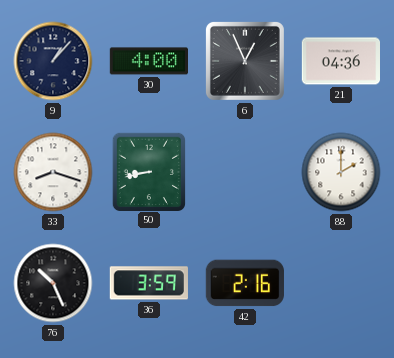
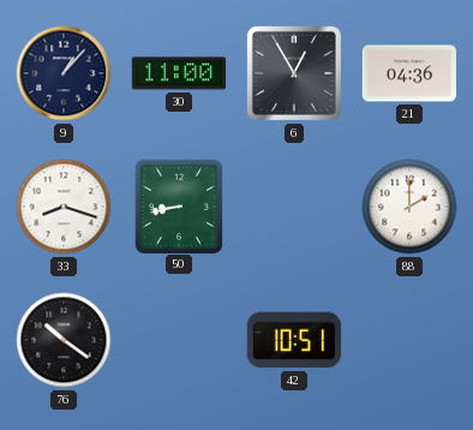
30: 4:00 -> 11:00
6: 12:56 -> 12:55
76: 10:26 -> 10:21
36: 3:59 -> none
42: 2:16 -> 10:51
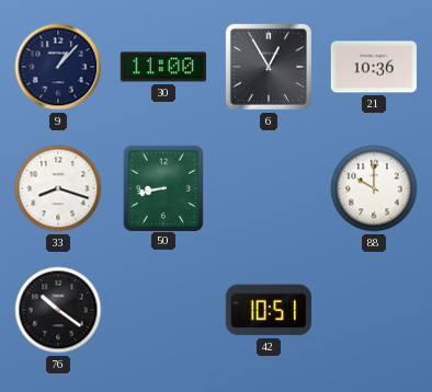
21: 04:36 -> 10:36
88: 2:00 -> 10:00
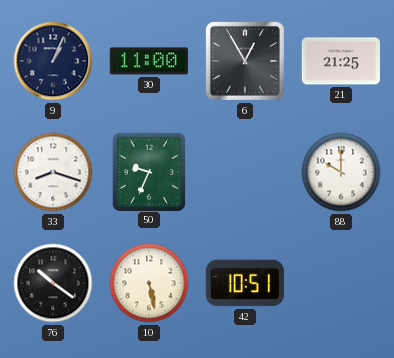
9: 1:07 -> 1:04
21: 10:36 -> 21:25
50: 8:43 -> 9:34
10: none -> 5:28
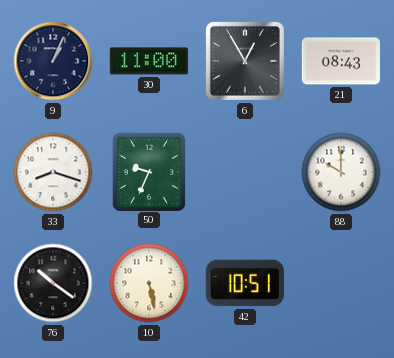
21: 21:25 -> 08:43
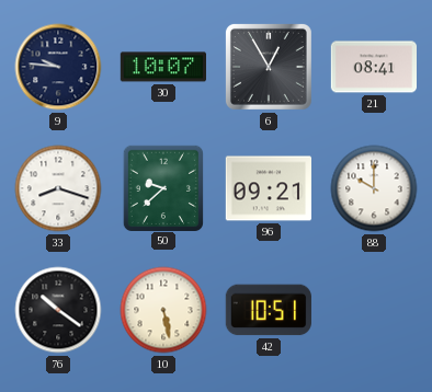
9: 1:04 -> 9:46
30: 11:00 -> 10:07
21: 08:43 -> 08:41
50: 9:34 -> 9:38
96: none -> 09:21
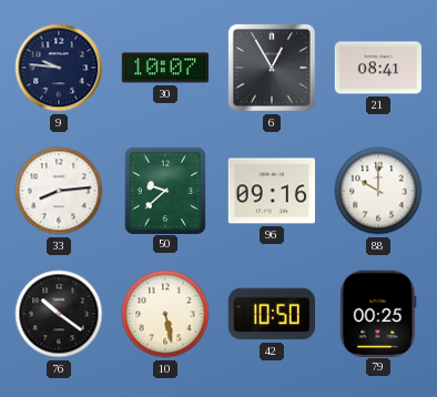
33: 8:18 -> 8:14
96: 09:21 -> 09:16
42: 10:51 -> 10:50
79: none -> 00:25
